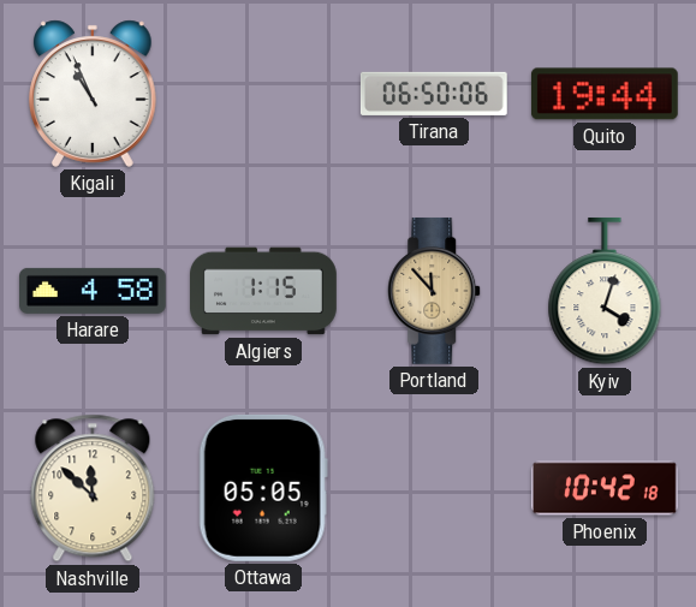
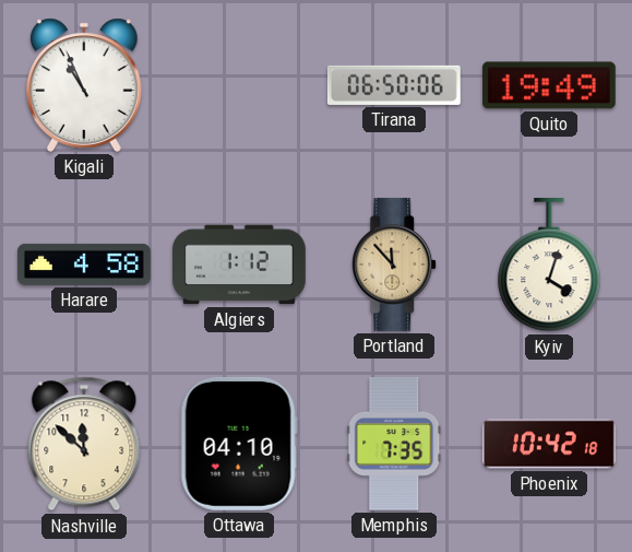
Quito: 19:44 -> 19:49
Algiers: 1:15 -> 1:12
Ottawa: 05:05 -> 04:10
Memphis: none -> 7:35
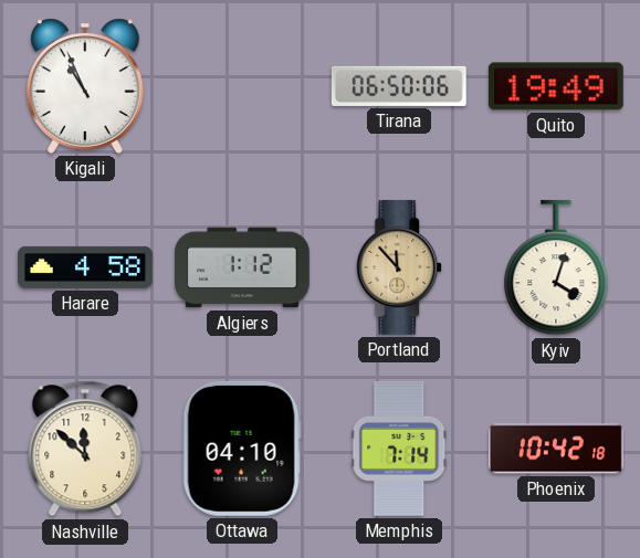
Memphis: 7:35 -> 7:14
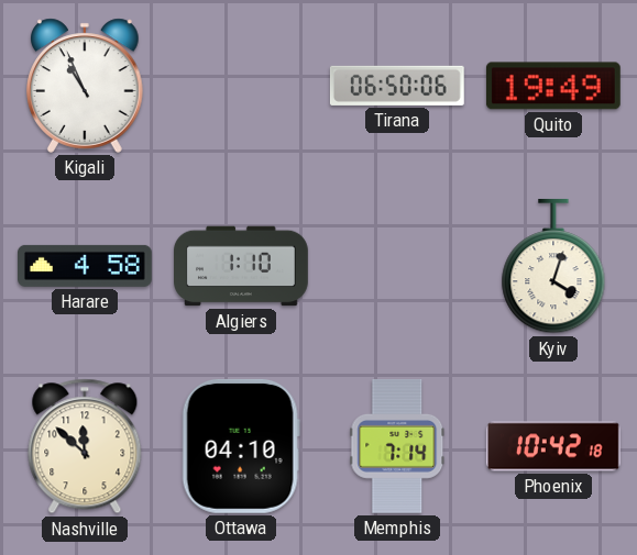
Algiers: 1:12 -> 1:10
Portland: 11:53 -> none
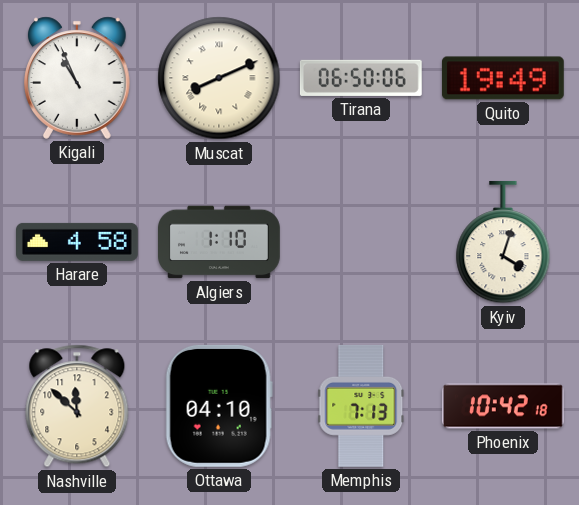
Muscat: none -> 8:11
Memphis: 7:14 -> 7:13
